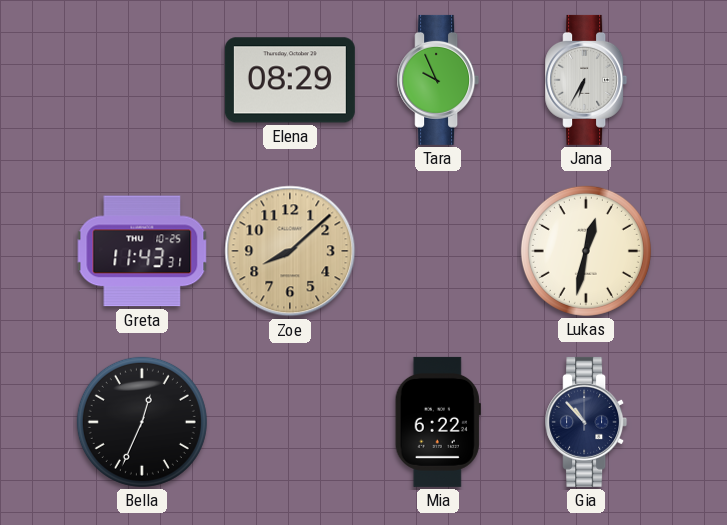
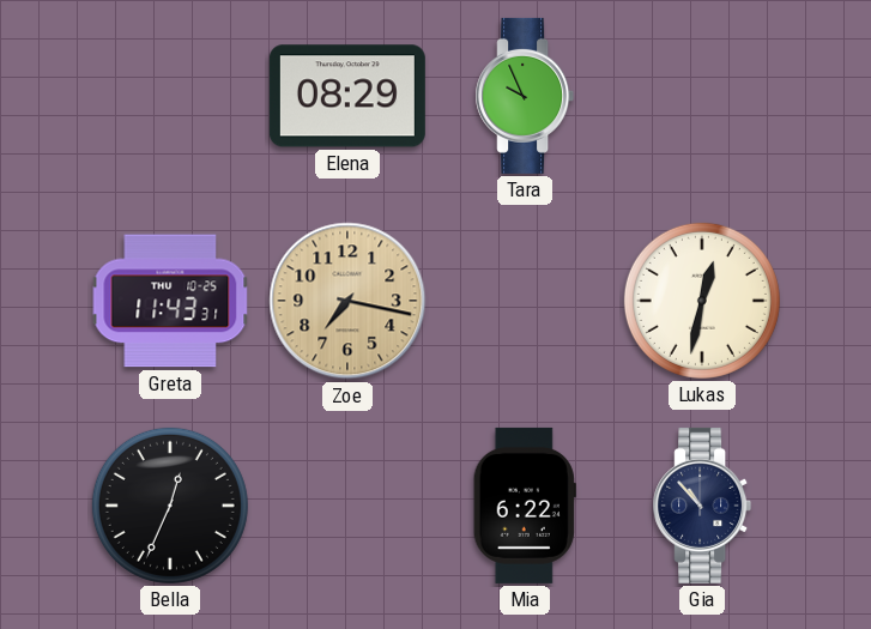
Jana: 6:35 -> none
Zoe: 8:08 -> 7:17
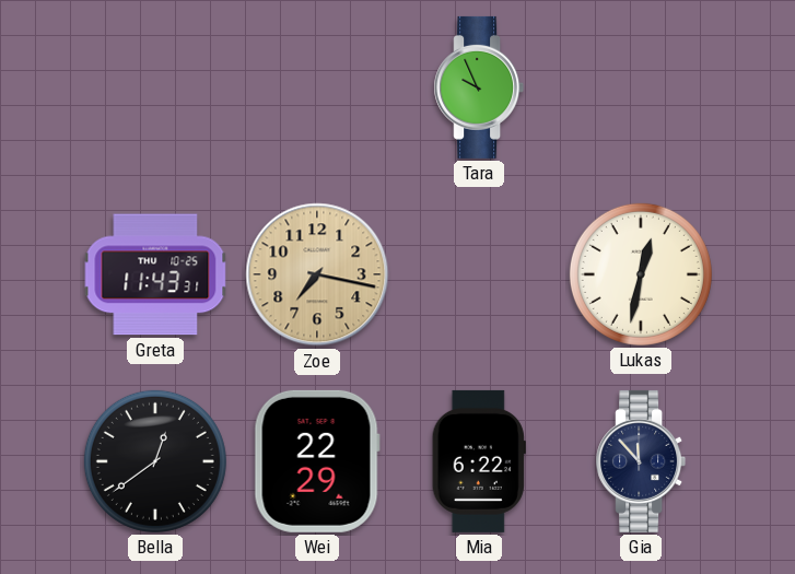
Elena: 08:29 -> none
Bella: 12:34 -> 12:39
Wei: none -> 22:29
Gia: 10:53 -> 11:53
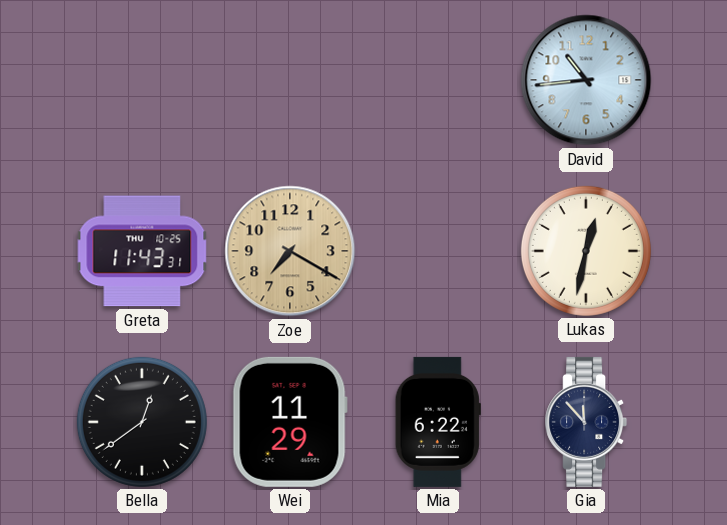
Tara: 9:56 -> none
David: none -> 10:44
Zoe: 7:17 -> 7:20
Wei: 22:29 -> 11:29
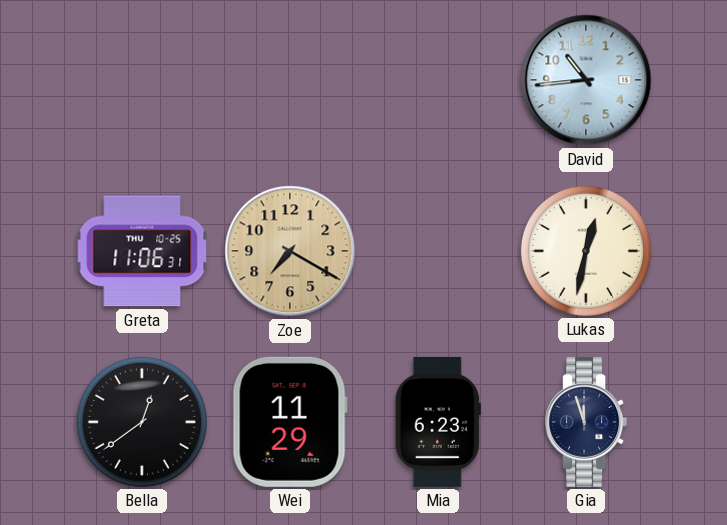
Greta: 11:43 -> 11:06
Mia: 6:22 -> 6:23
Gia: 11:53 -> 11:57
